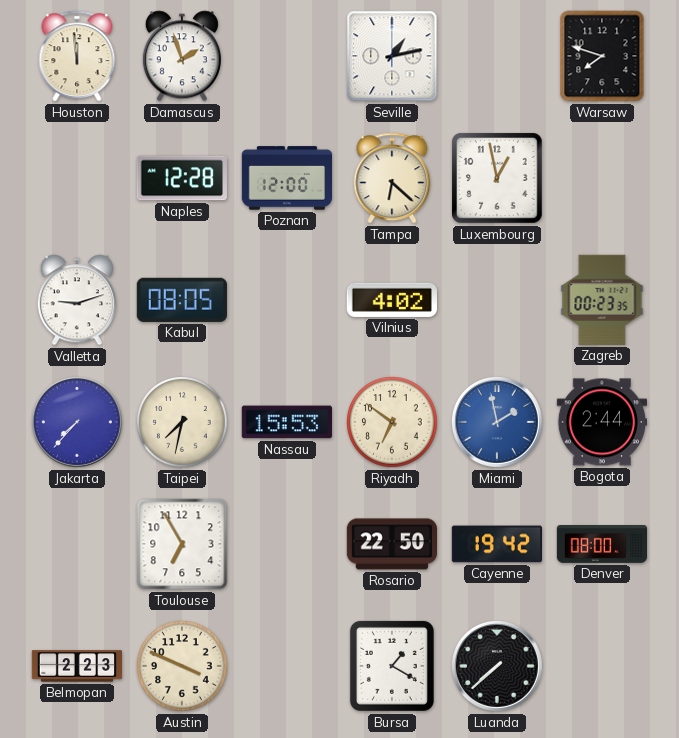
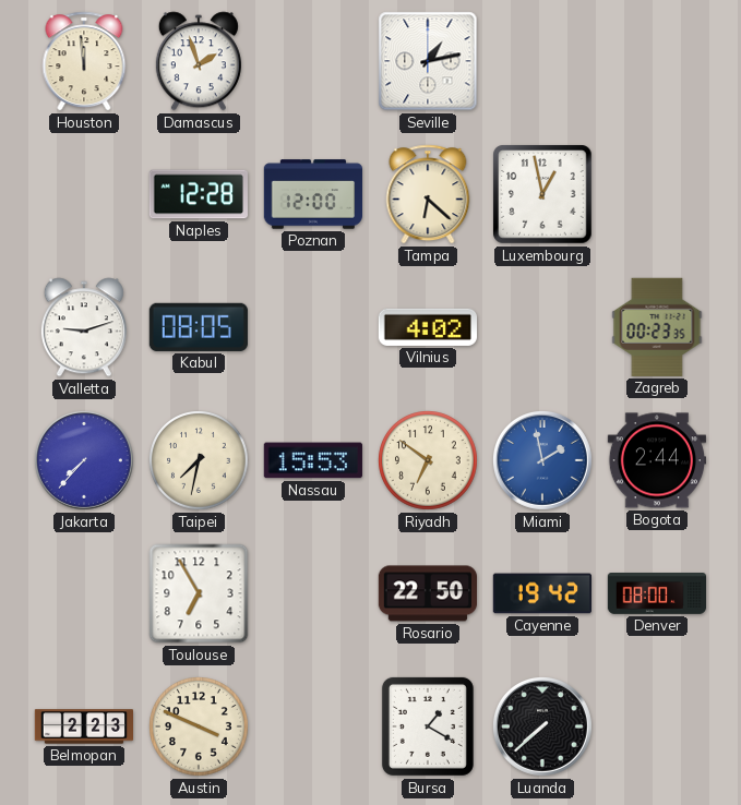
Warsaw: 7:48 -> none
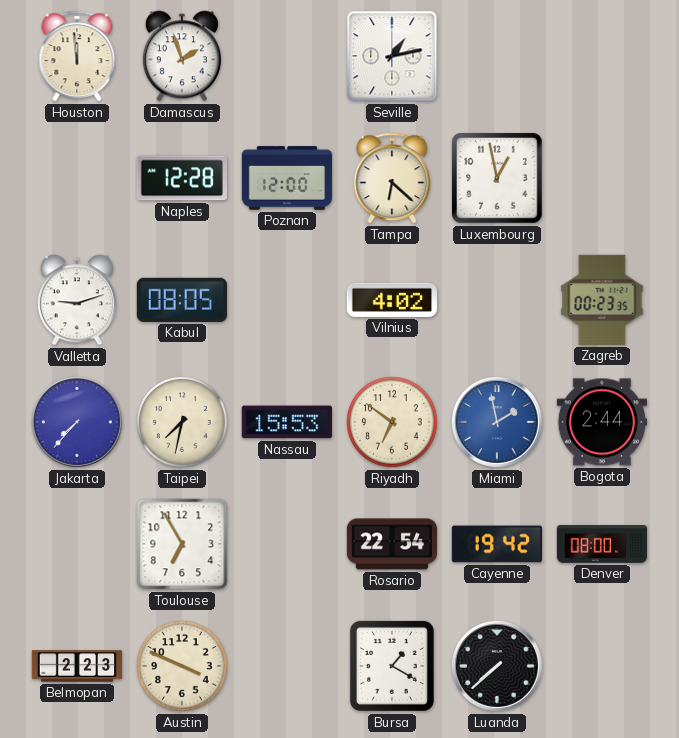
Rosario: 22:50 -> 22:54
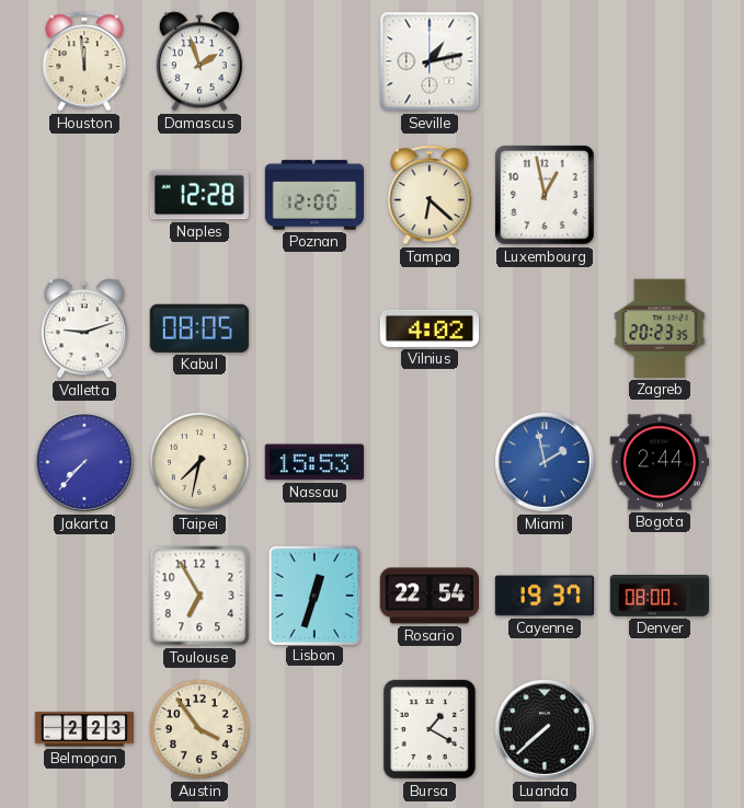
Zagreb: 00:23 -> 20:23
Riyadh: 6:51 -> none
Lisbon: none -> 12:33
Cayenne: 19:42 -> 19:37
Austin: 3:49 -> 3:54
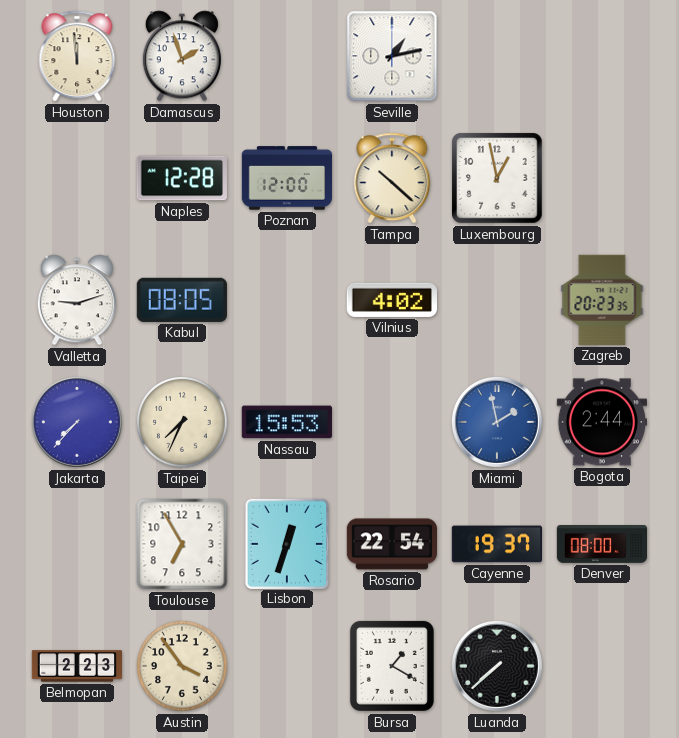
Tampa: 6:22 -> 10:22
Taipei: 7:32 -> 7:34
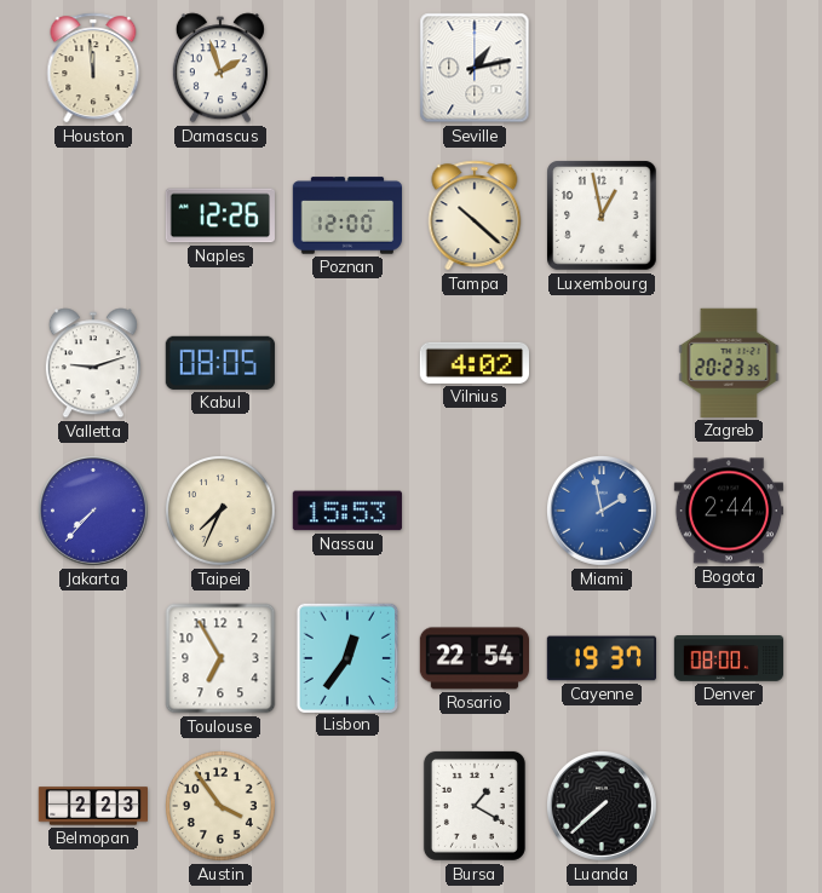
Naples: 12:28 -> 12:26
Lisbon: 12:33 -> 12:36
